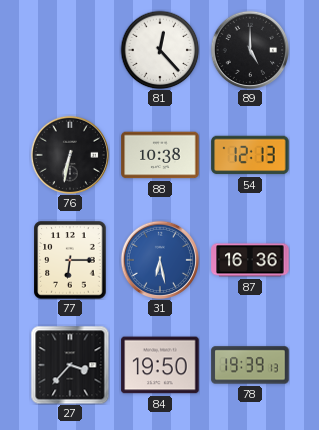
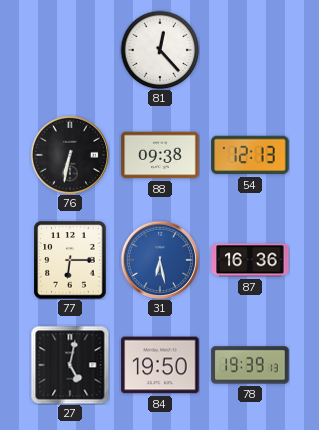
89: 5:00 -> none
88: 10:38 -> 09:38
27: 3:37 -> 5:02
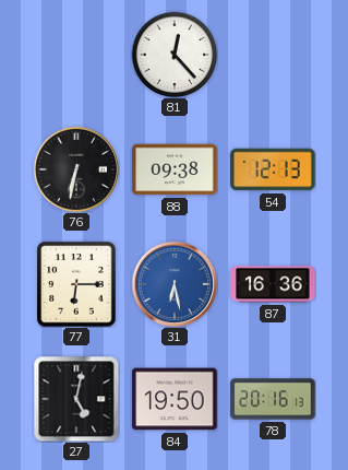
78: 19:39 -> 20:16
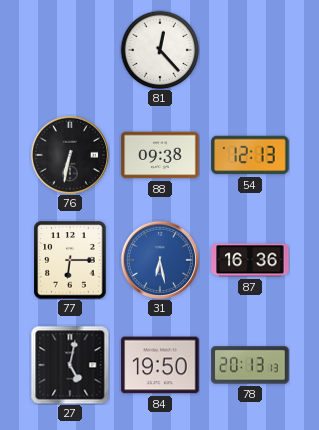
78: 20:16 -> 20:13
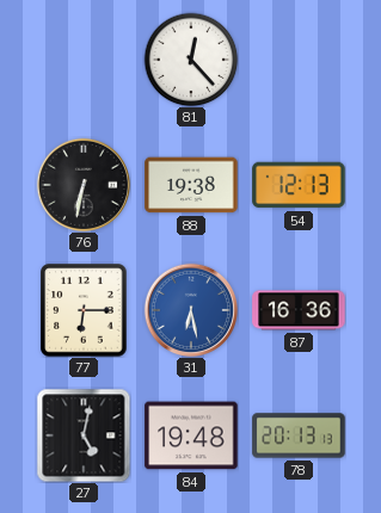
88: 09:38 -> 19:38
84: 19:50 -> 19:48
